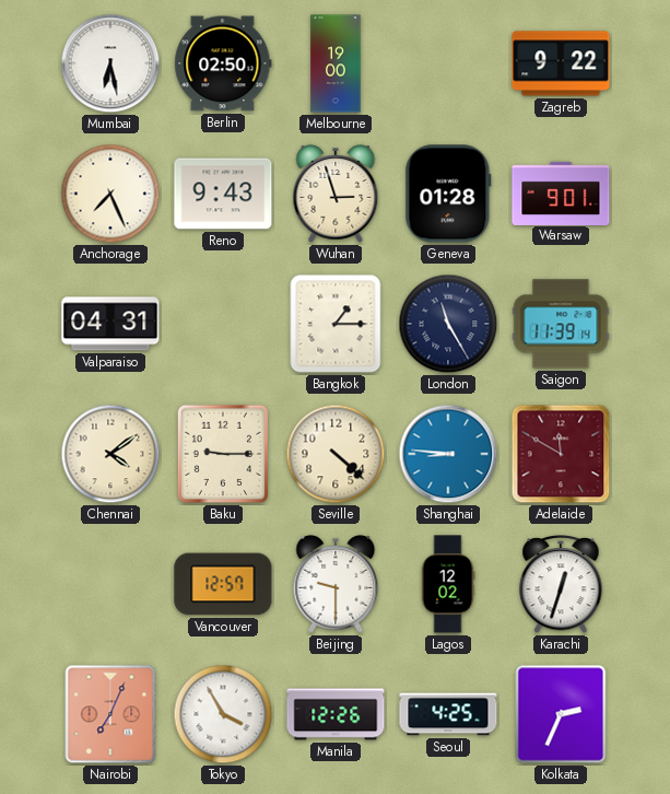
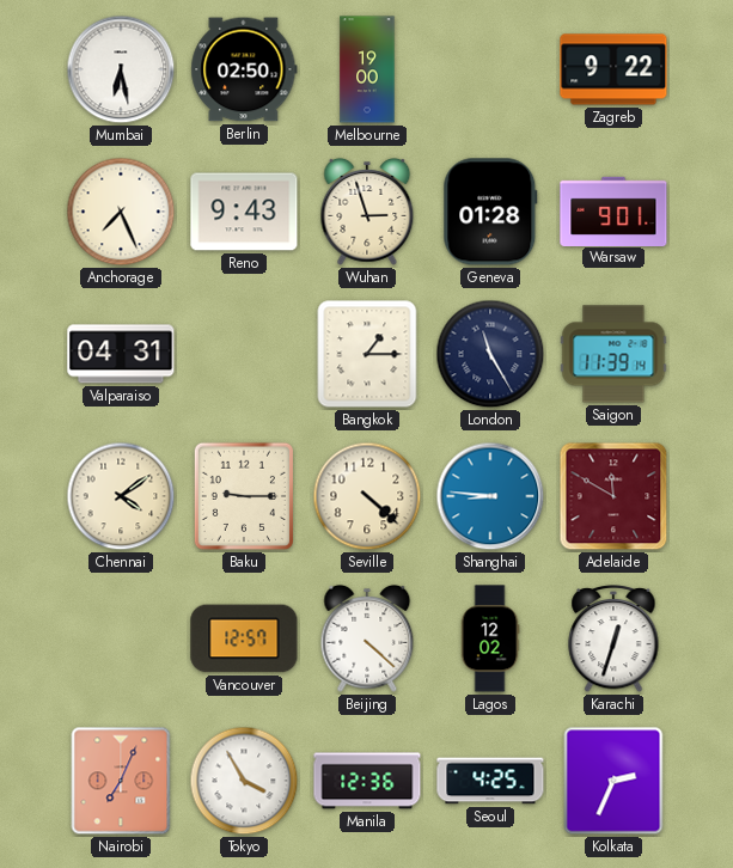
Beijing: 9:30 -> 4:22
Manila: 12:26 -> 12:36
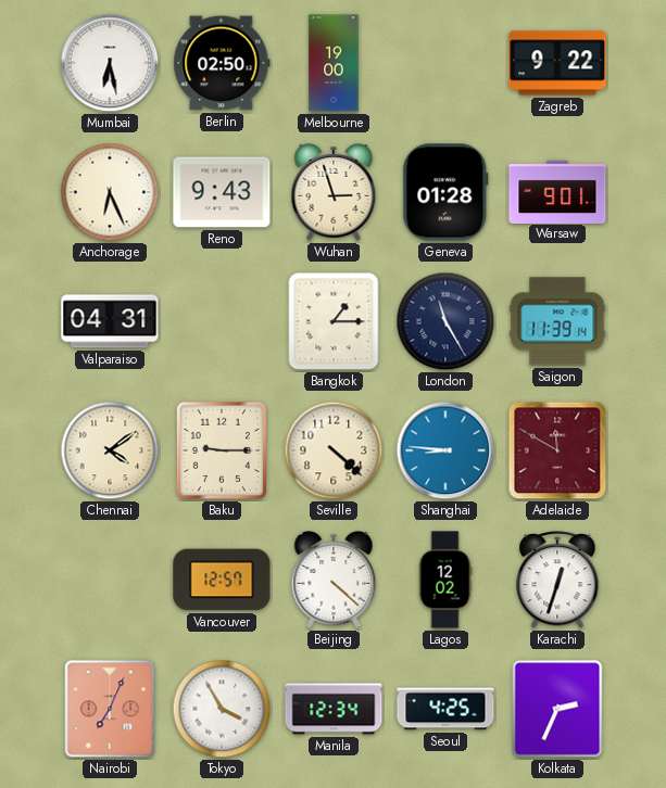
Anchorage: 7:26 -> 6:26
Manila: 12:36 -> 12:34
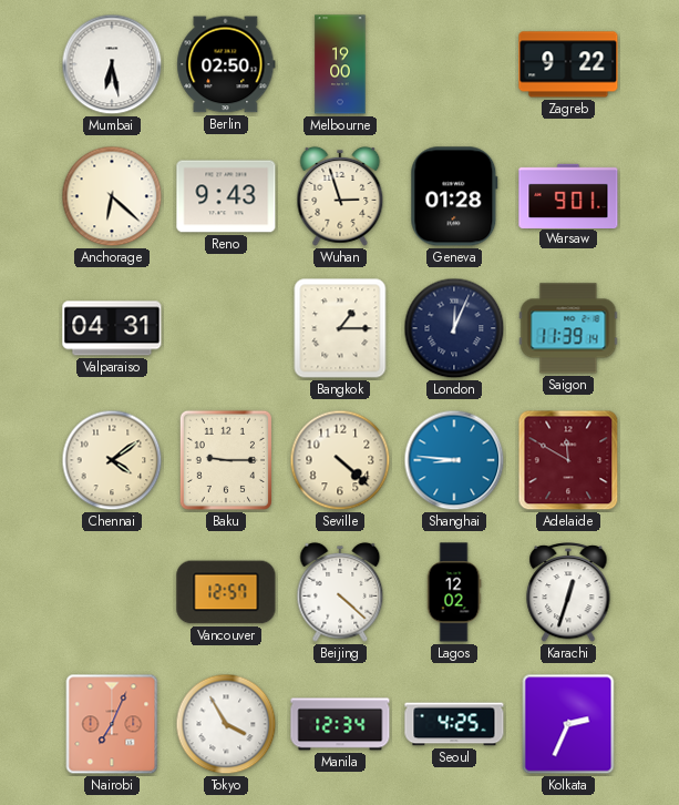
Anchorage: 6:26 -> 6:22
London: 11:25 -> 12:04
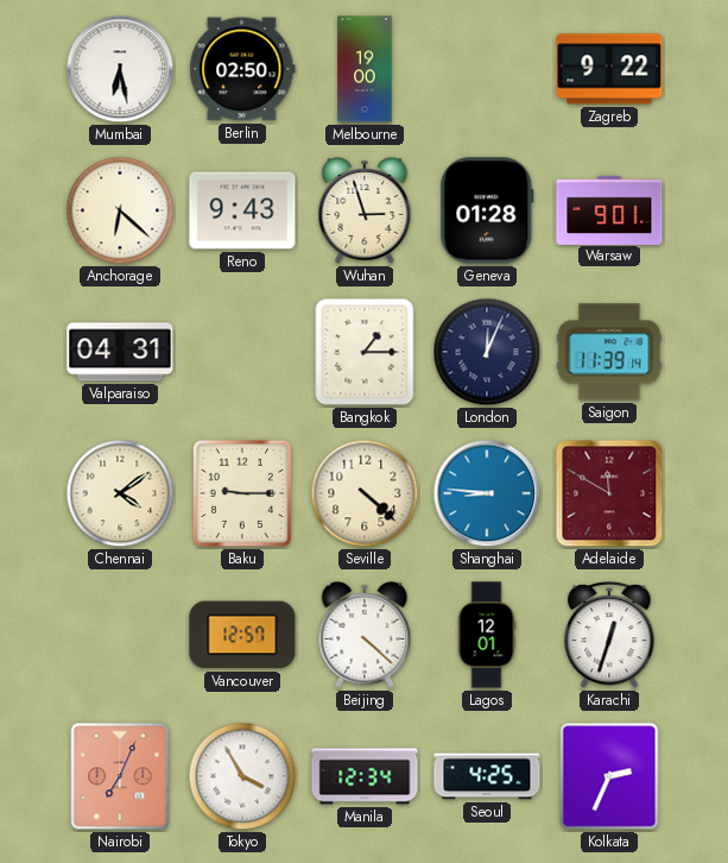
Lagos: 12:02 -> 12:01
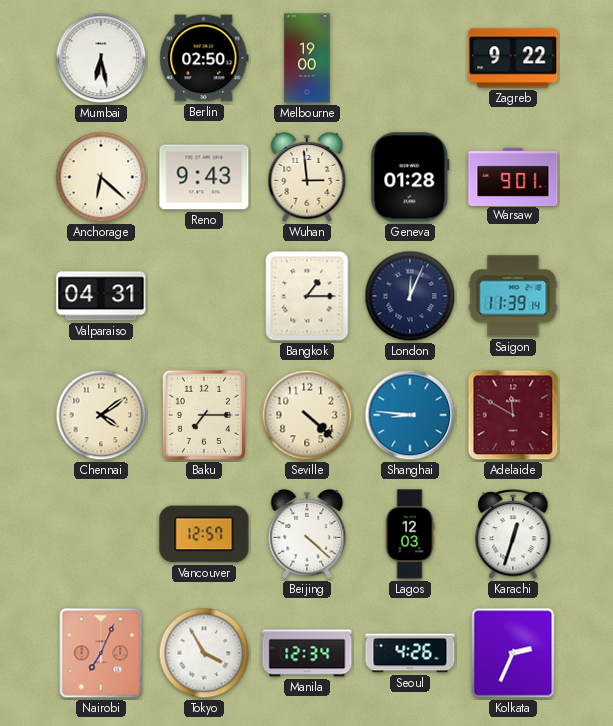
Wuhan: 2:57 -> 2:59
Baku: 9:15 -> 7:15
Lagos: 12:01 -> 12:03
Seoul: 4:25 -> 4:26
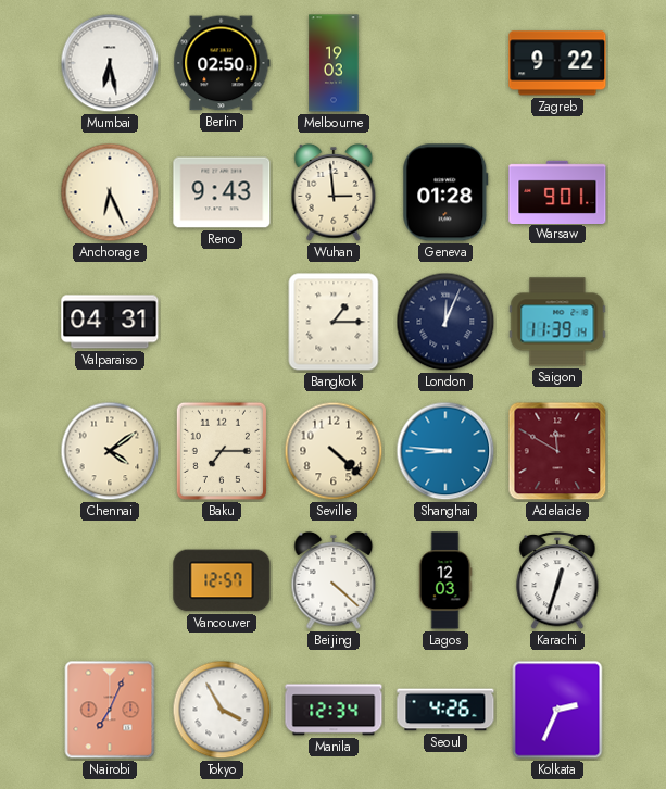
Melbourne: 19:00 -> 19:03
Anchorage: 6:22 -> 6:26
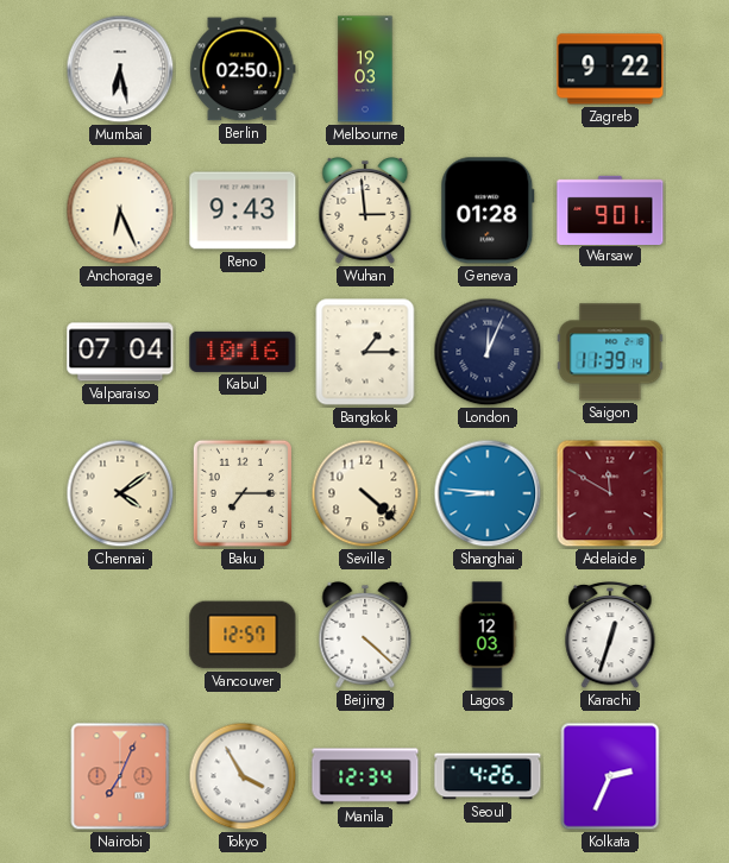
Valparaiso: 04:31 -> 07:04
Kabul: none -> 10:16
